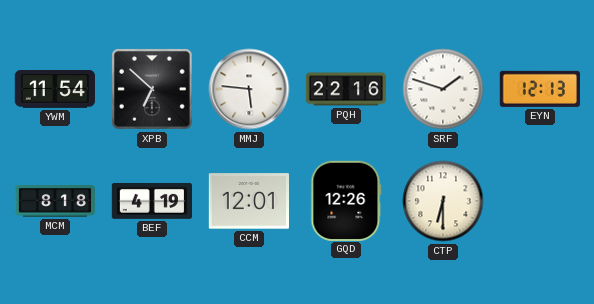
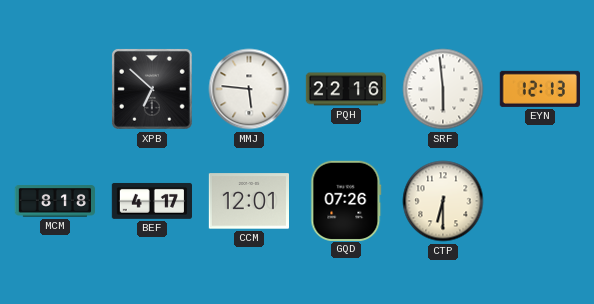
YWM: 11:54 -> none
SRF: 1:48 -> 5:59
BEF: 4:19 -> 4:17
GQD: 12:26 -> 07:26
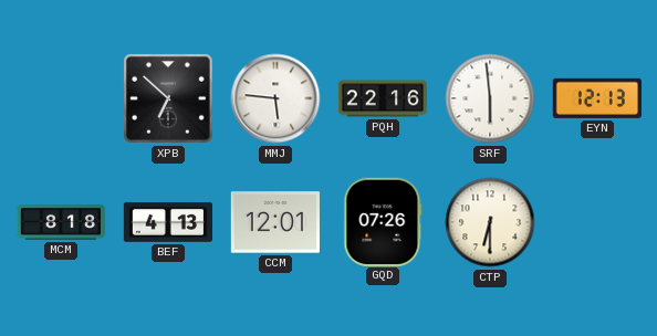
BEF: 4:17 -> 4:13
